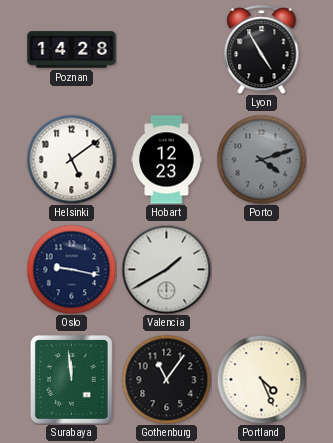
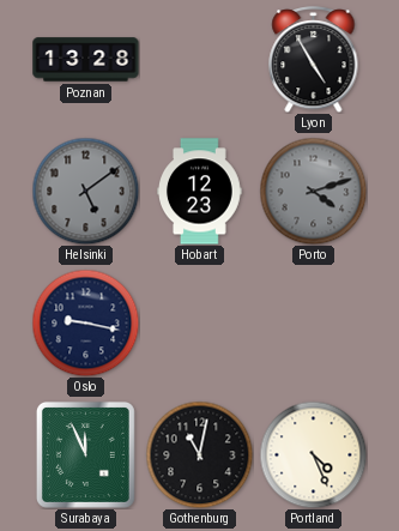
Poznan: 14:28 -> 13:28
Helsinki dial: white -> grey
Valencia: 1:40 -> none
Surabaya: 11:59 -> 11:56
Gothenburg: 11:06 -> 11:02
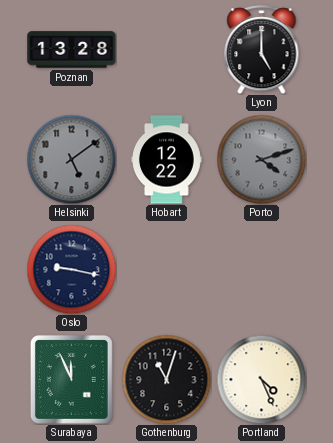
Lyon: 4:55 -> 5:00
Hobart: 12:23 -> 12:22
Gothenburg: 11:02 -> 11:03
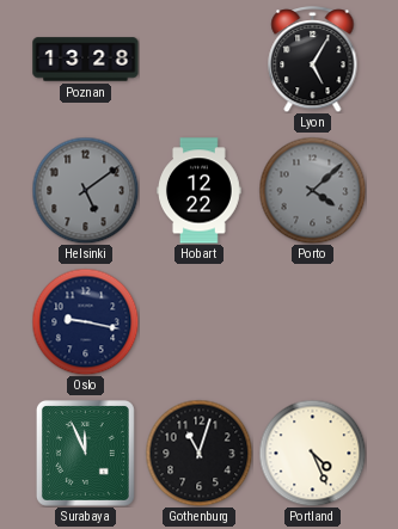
Lyon: 5:00 -> 5:05
Porto: 4:12 -> 4:08
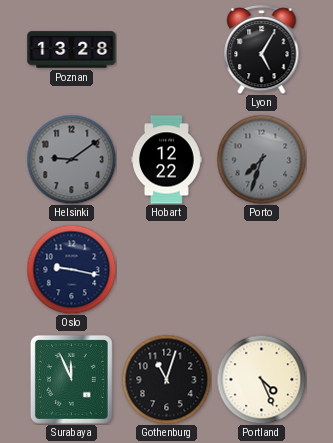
Helsinki: 5:09 -> 9:09
Porto: 4:08 -> 7:33
